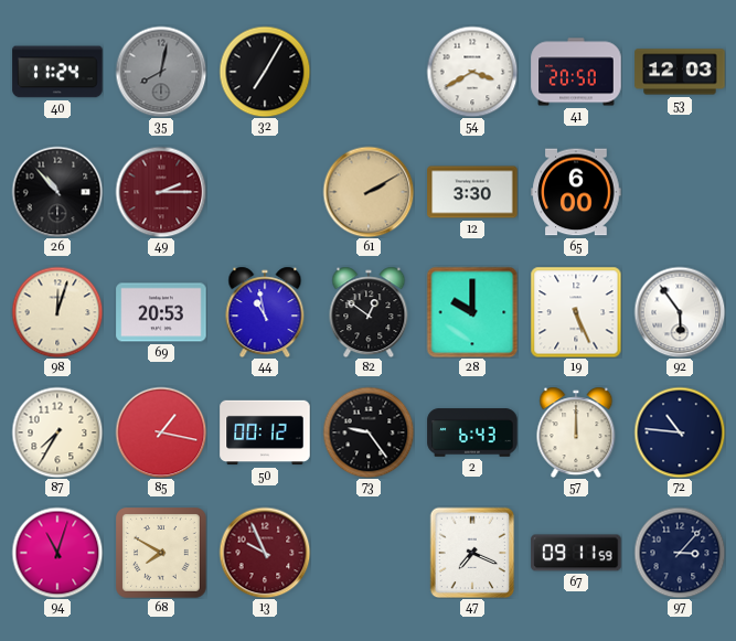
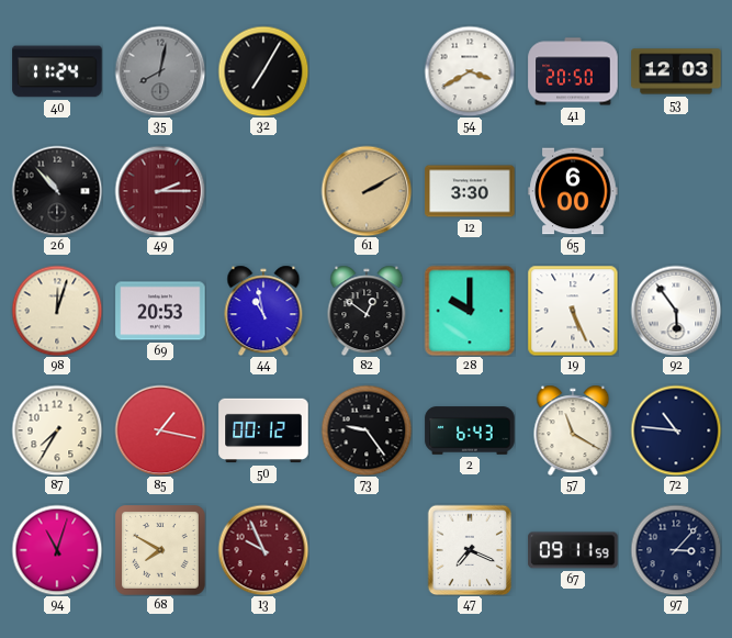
57: 12:00 -> 11:20
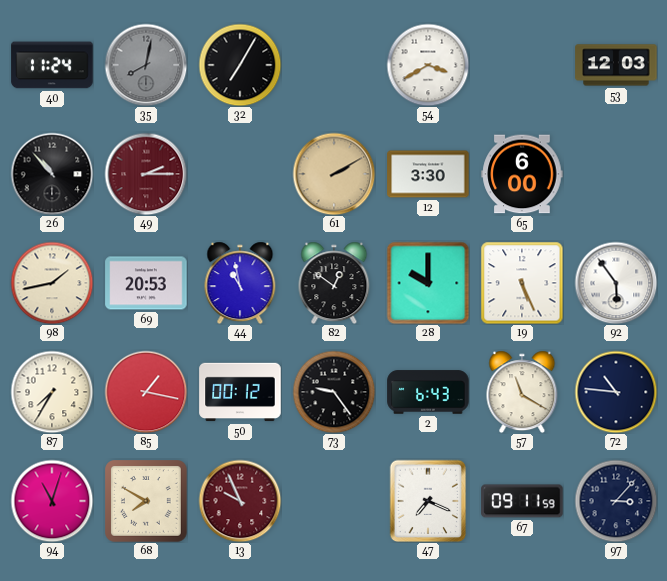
41: 20:50 -> none
98: 12:03 -> 1:43
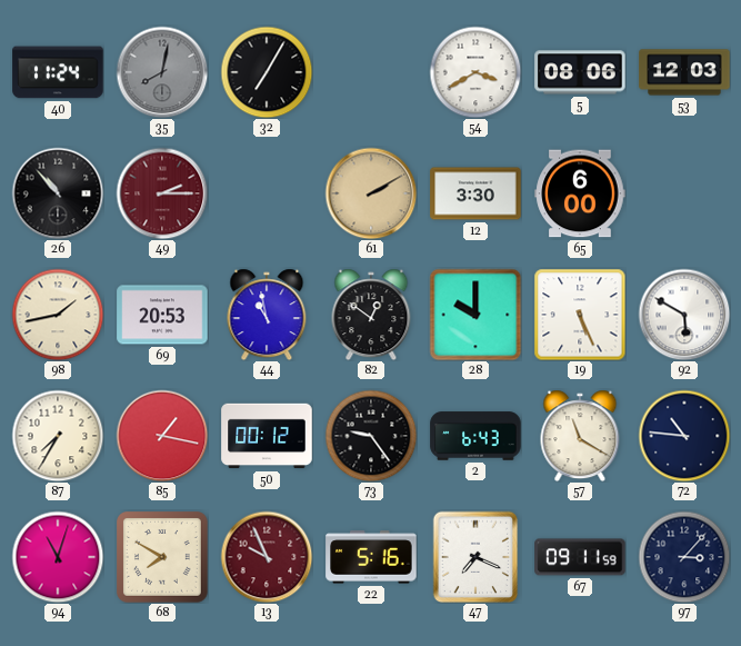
5: none -> 08:06
92: 5:54 -> 5:50
22: none -> 5:16
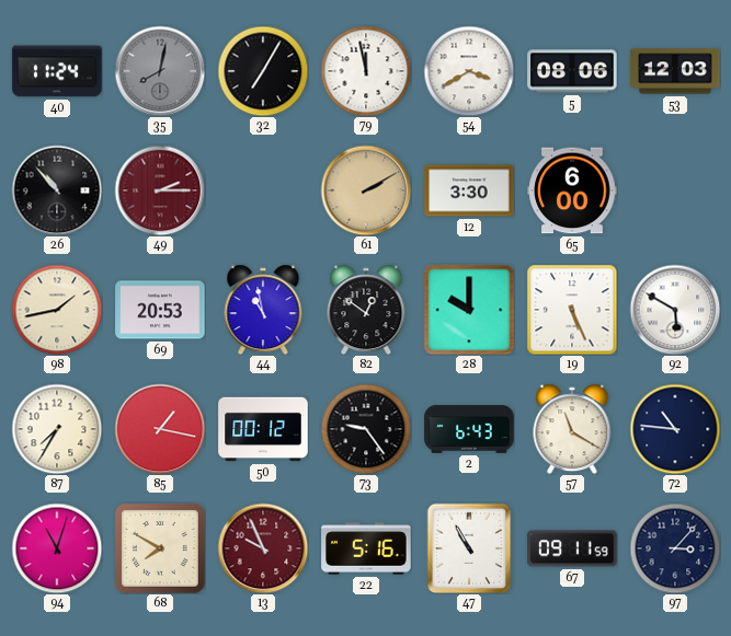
79: none -> 11:58
47: 7:19 -> 10:55
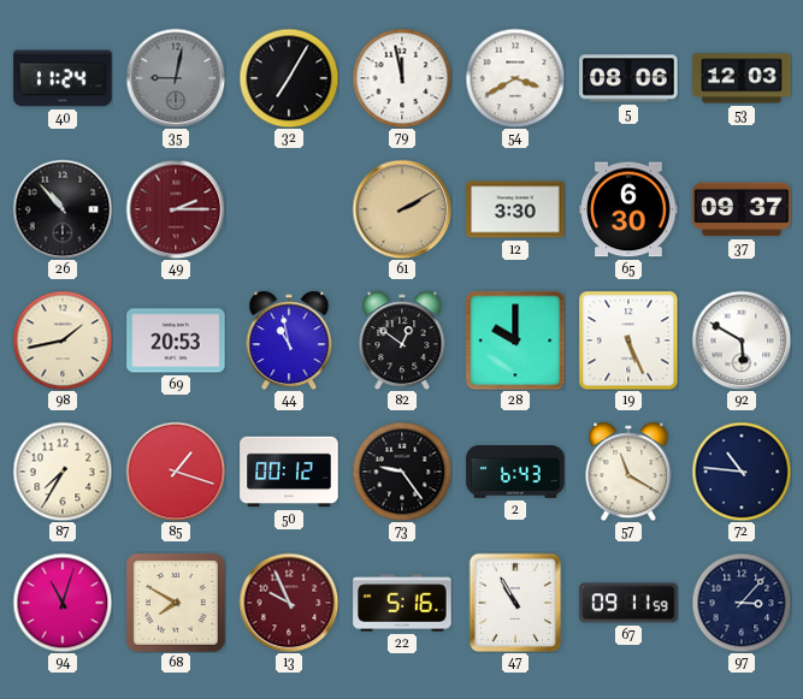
35: 8:02 -> 9:02
65: 6:00 -> 6:30
37: none -> 09:37
85: 1:17 -> 1:18
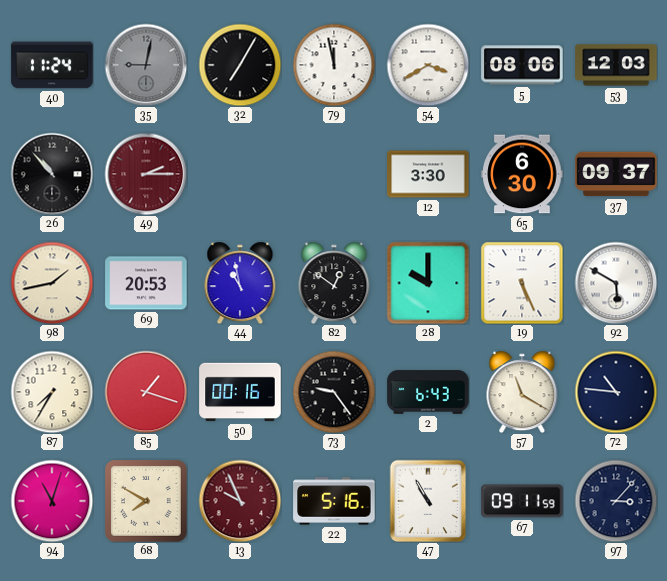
61: 2:10 -> none
50: 00:12 -> 00:16
